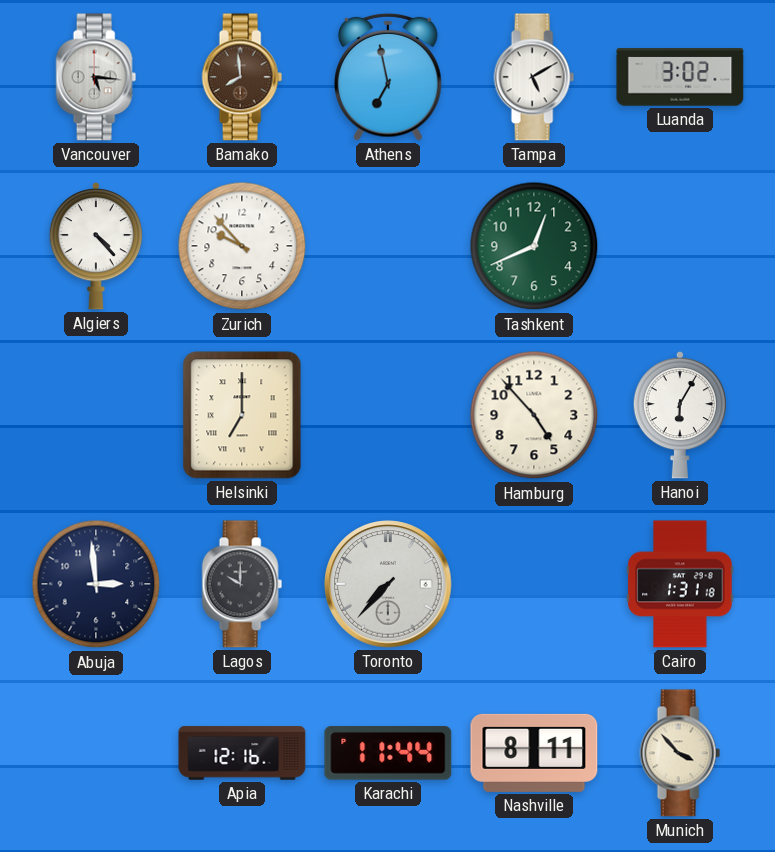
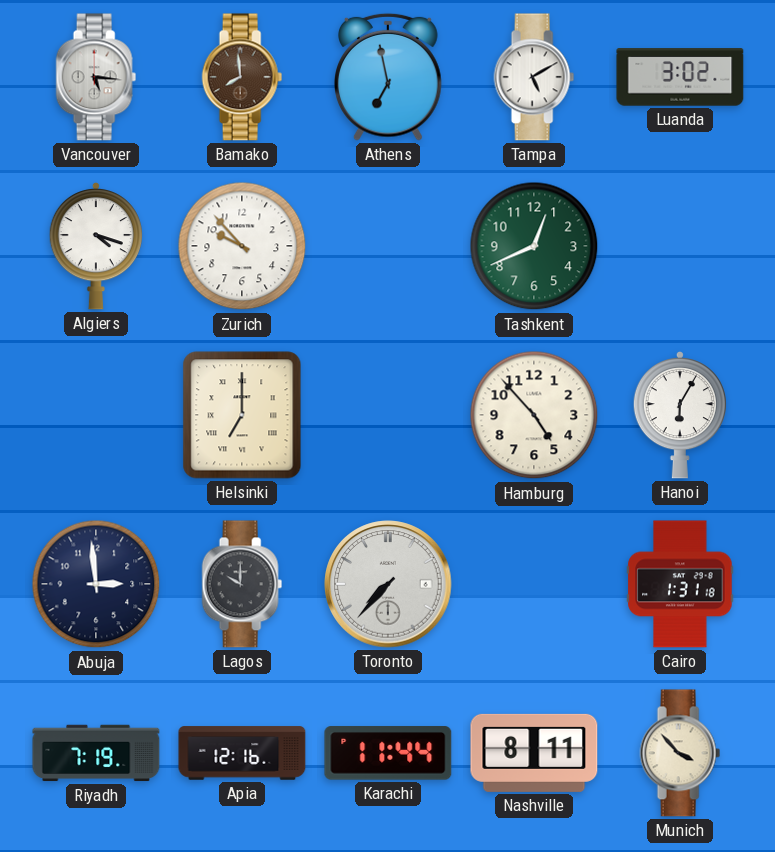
Algiers: 4:23 -> 4:18
Riyadh: none -> 7:19
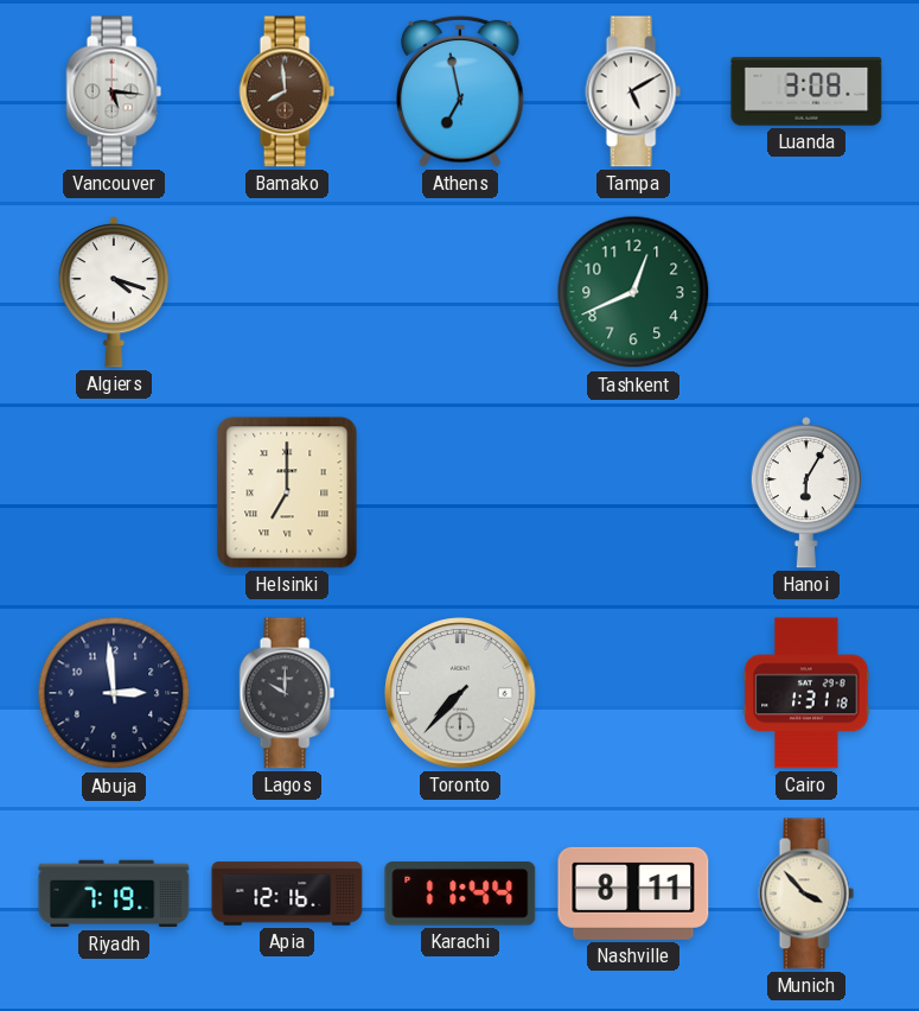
Luanda: 3:02 -> 3:08
Zurich: 9:53 -> none
Hamburg: 4:53 -> none
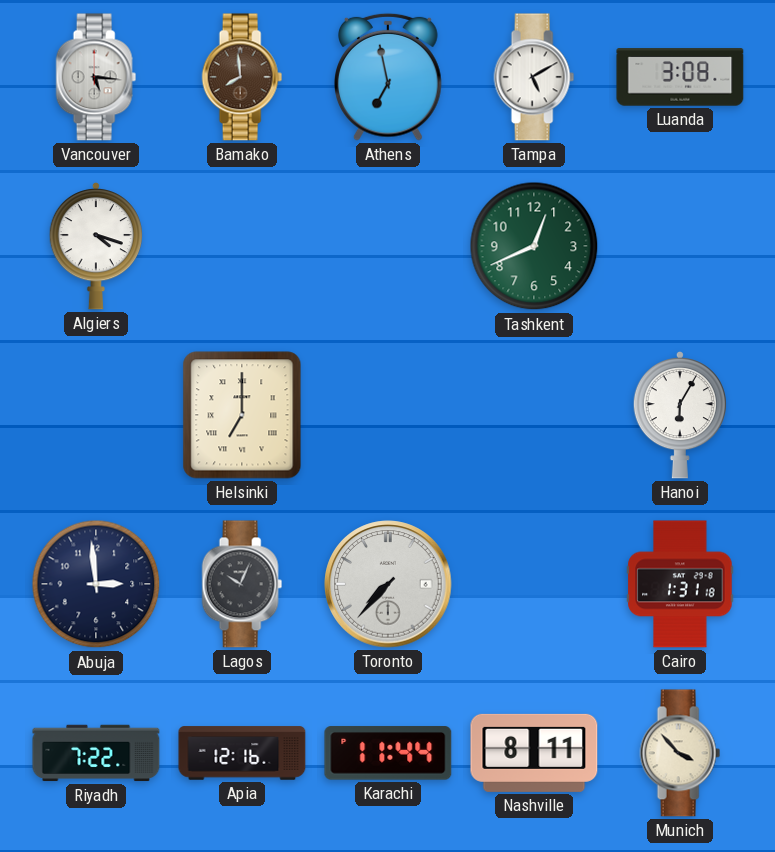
Lagos: 10:00 -> 10:04
Riyadh: 7:19 -> 7:22
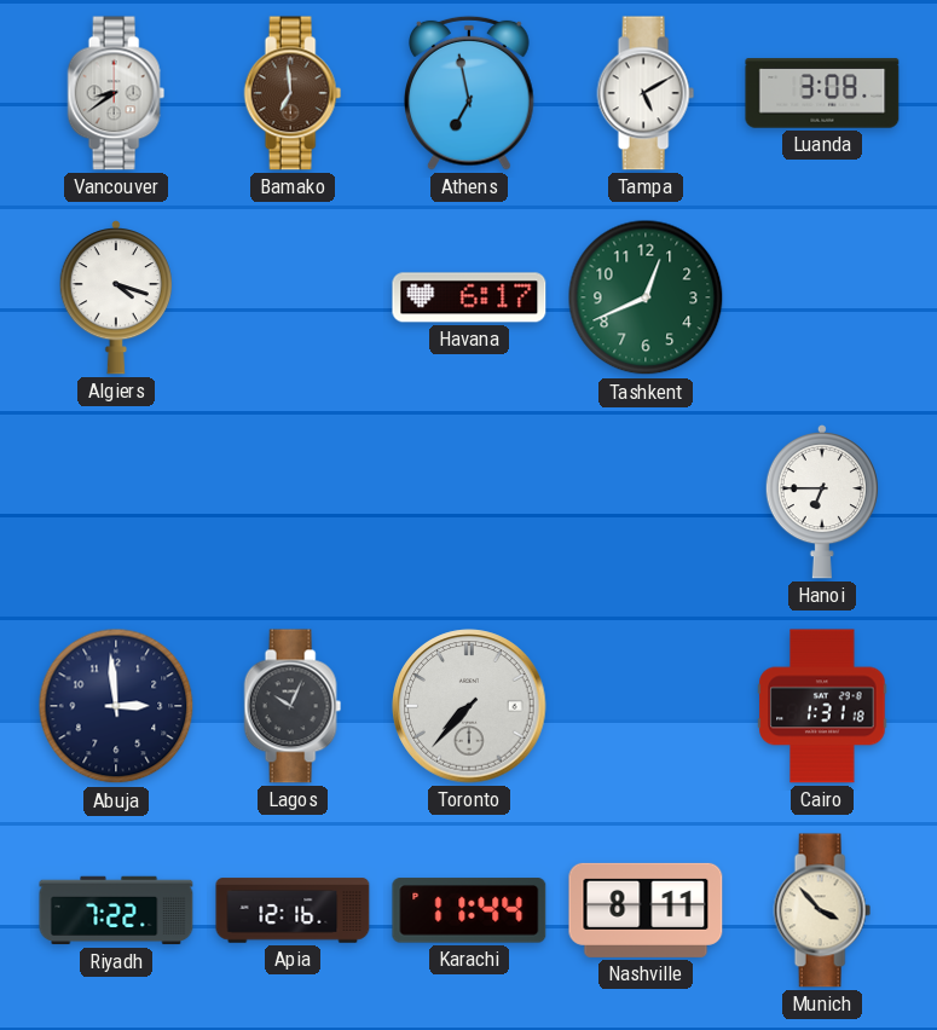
Vancouver: 5:16 -> 8:39
Bamako: 7:59 -> 6:59
Havana: none -> 6:17
Helsinki: 7:00 -> none
Hanoi: 6:05 -> 6:45
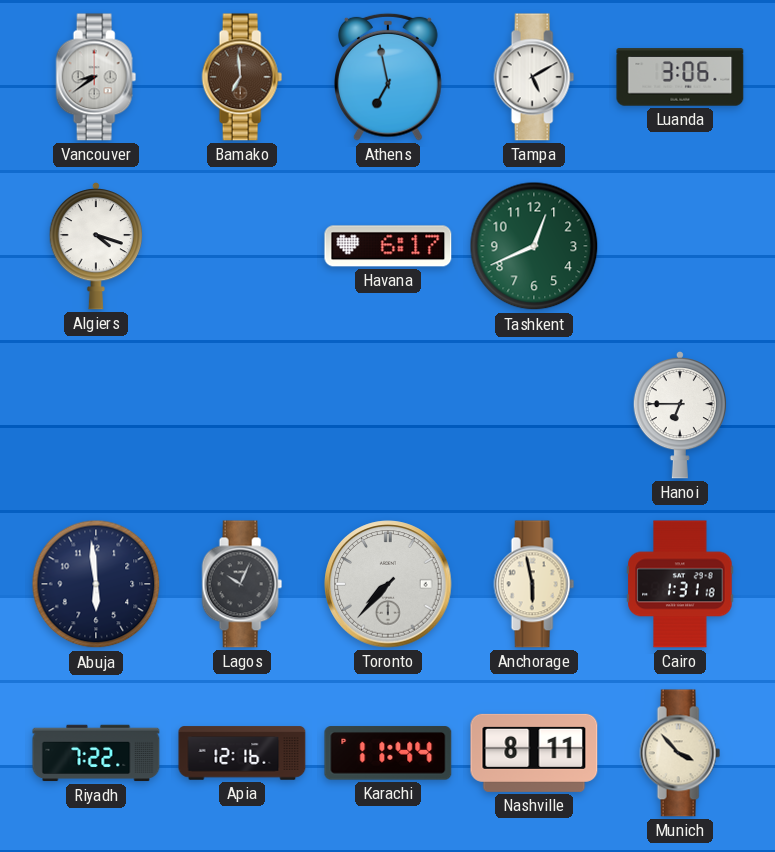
Luanda: 3:08 -> 3:06
Abuja: 2:59 -> 5:59
Anchorage: none -> 5:58
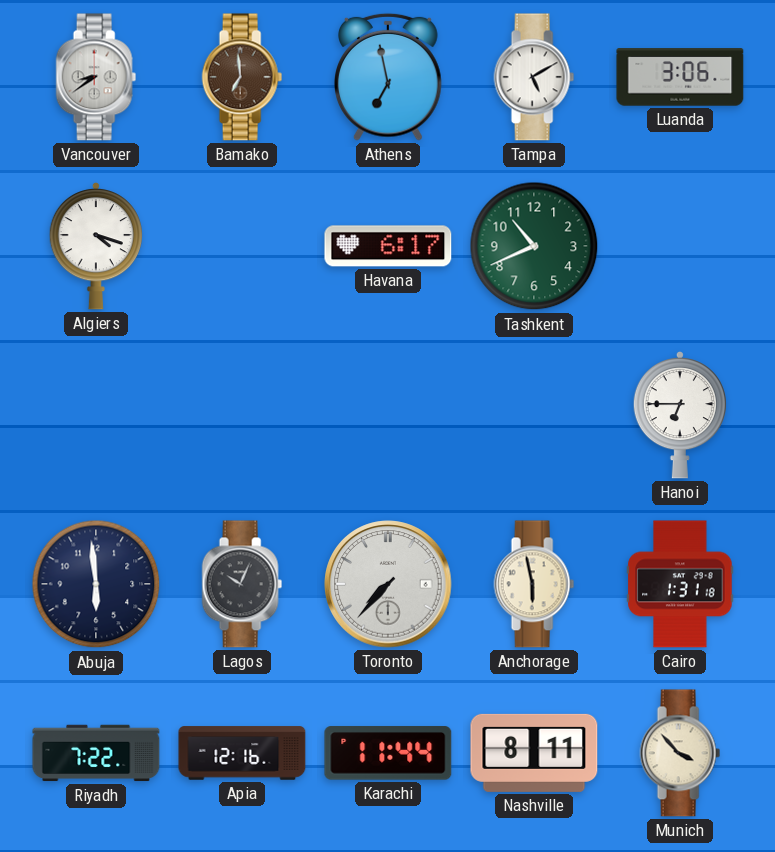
Tashkent: 12:41 -> 10:41
